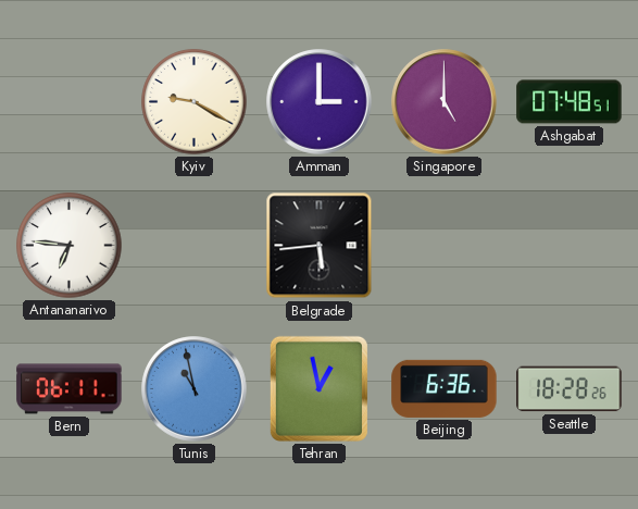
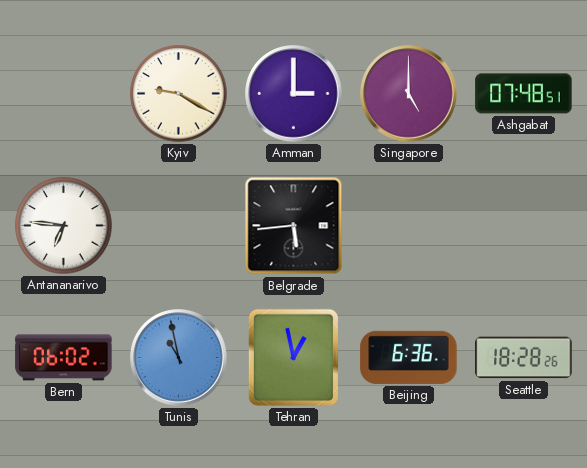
Bern: 06:11 -> 06:02
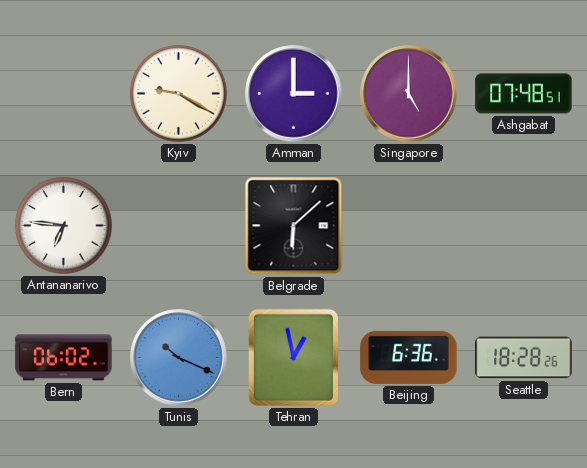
Belgrade: 5:44 -> 6:08
Tunis: 10:58 -> 10:19
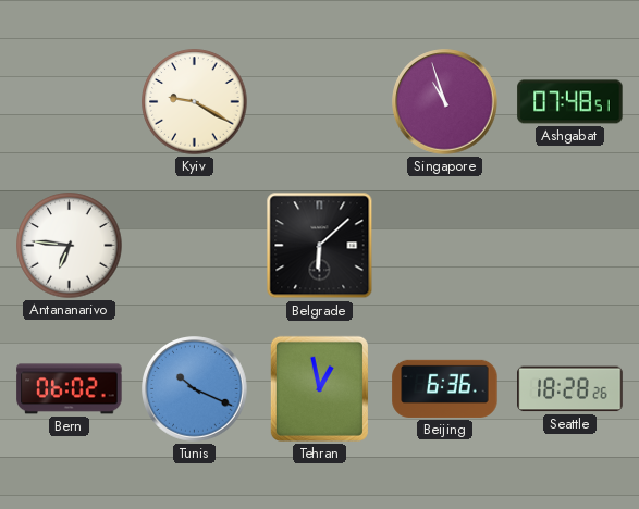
Amman: 3:00 -> none
Singapore: 5:00 -> 10:57
